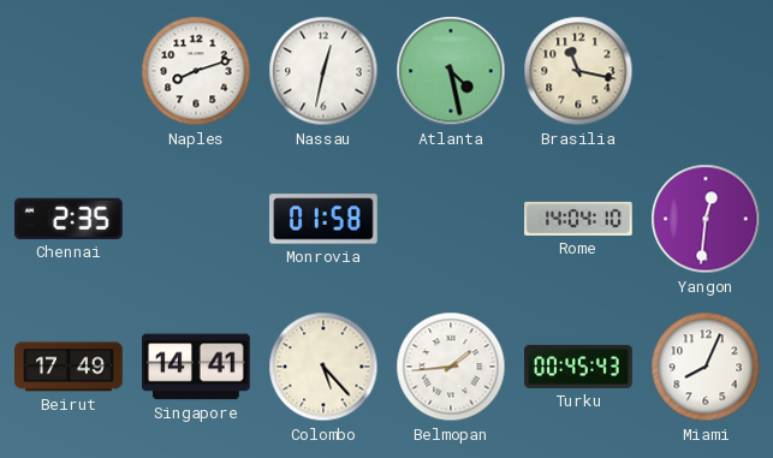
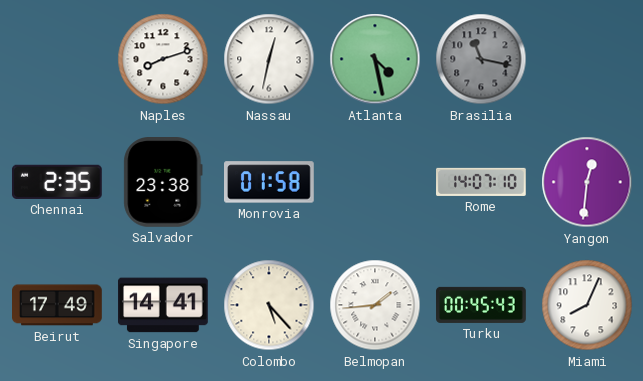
Brasilia dial: cream -> grey
Salvador: none -> 23:38
Rome: 14:04 -> 14:07
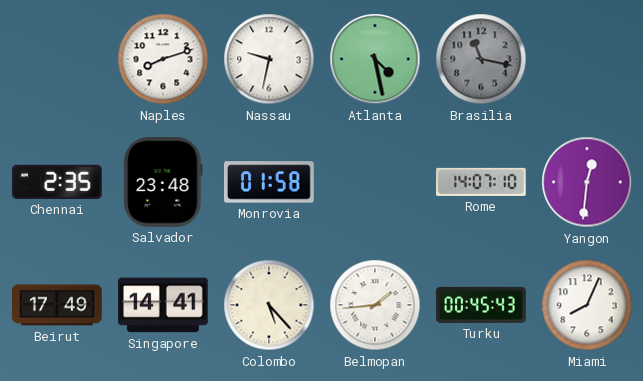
Nassau: 12:32 -> 9:32
Salvador: 23:38 -> 23:48
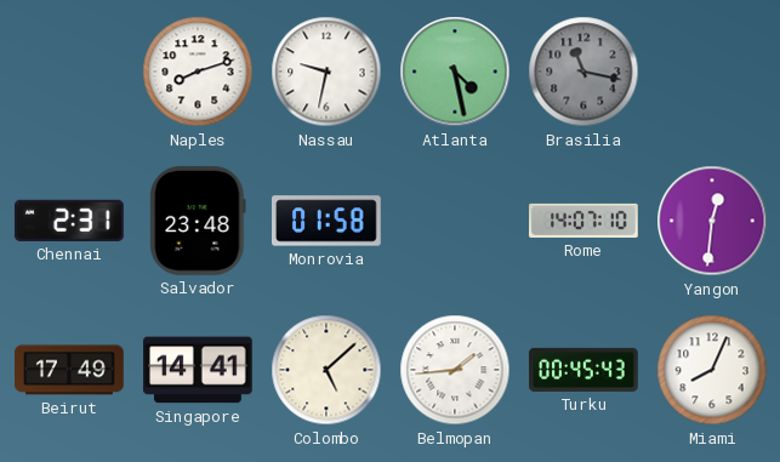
Chennai: 2:35 -> 2:31
Colombo: 5:23 -> 5:08
